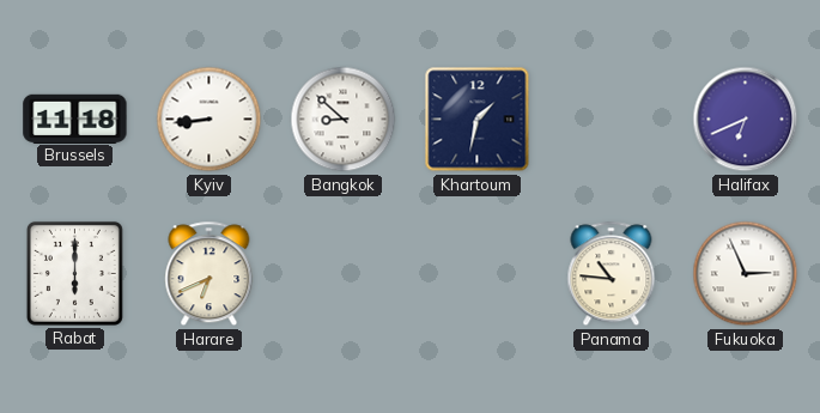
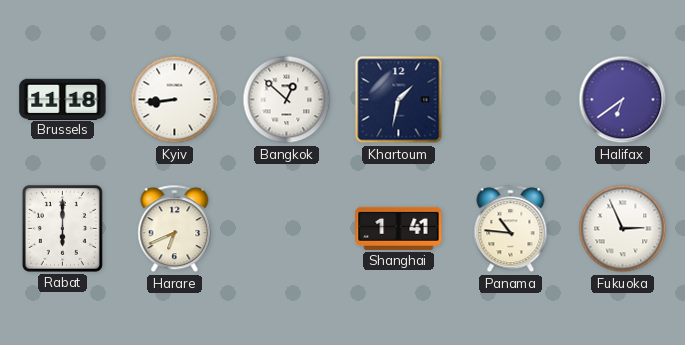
Bangkok: 8:52 -> 12:52
Halifax: 6:41 -> 6:39
Shanghai: none -> 1:41
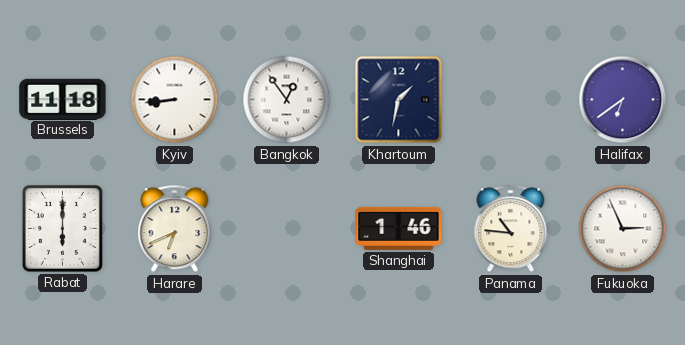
Bangkok: 12:52 -> 12:54
Shanghai: 1:41 -> 1:46
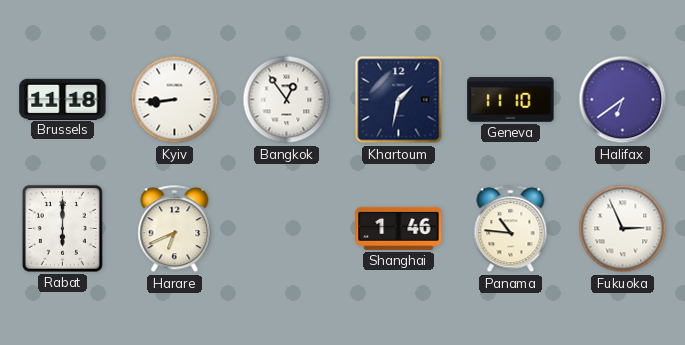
Geneva: none -> 11:10
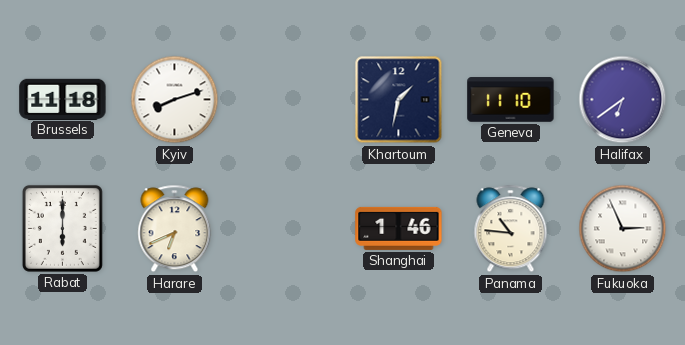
Kyiv: 8:44 -> 8:12
Bangkok: 12:54 -> none
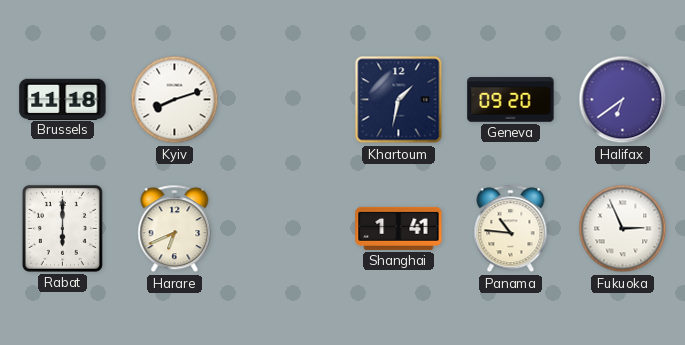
Geneva: 11:10 -> 09:20
Shanghai: 1:46 -> 1:41
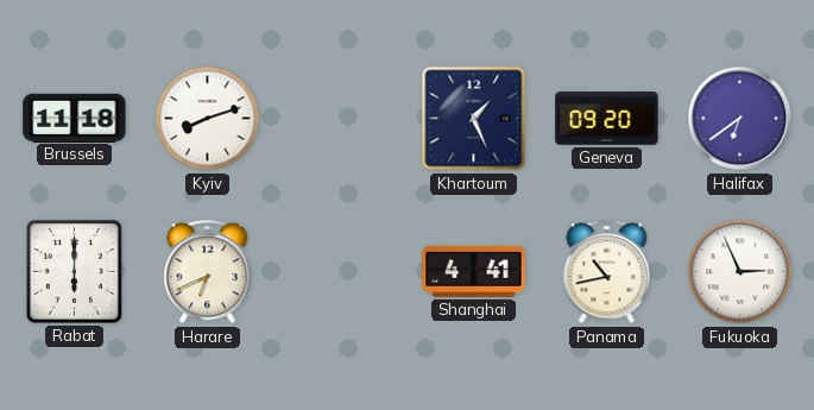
Khartoum: 1:32 -> 1:26
Shanghai: 1:41 -> 4:41
Panama: 10:46 -> 10:43
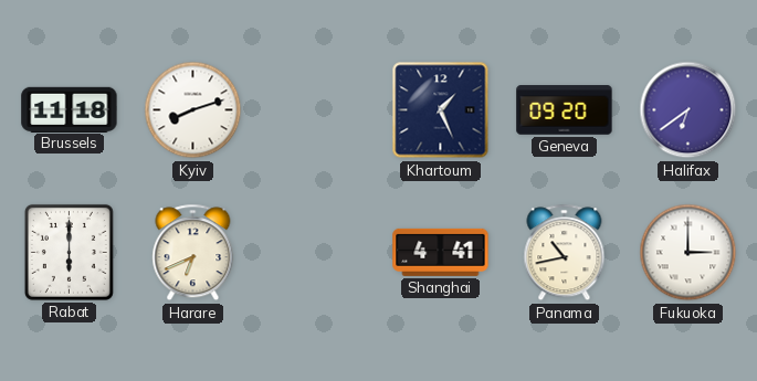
Fukuoka: 2:56 -> 3:00
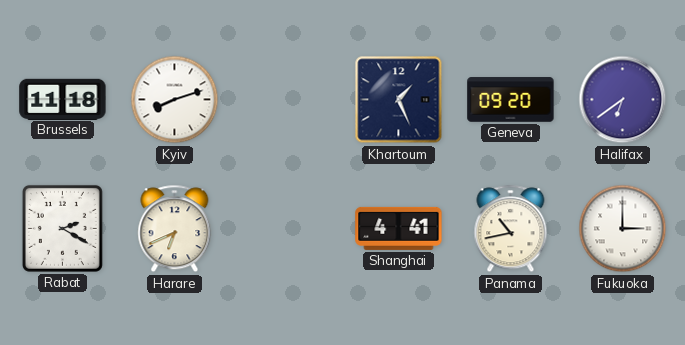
Rabat: 6:00 -> 2:20
